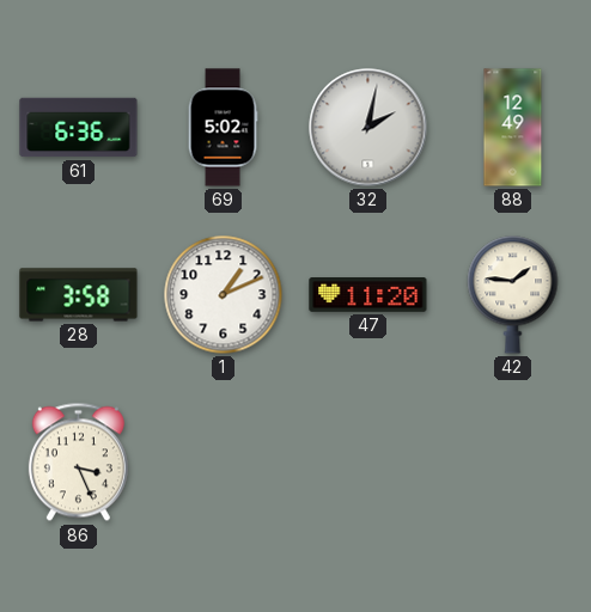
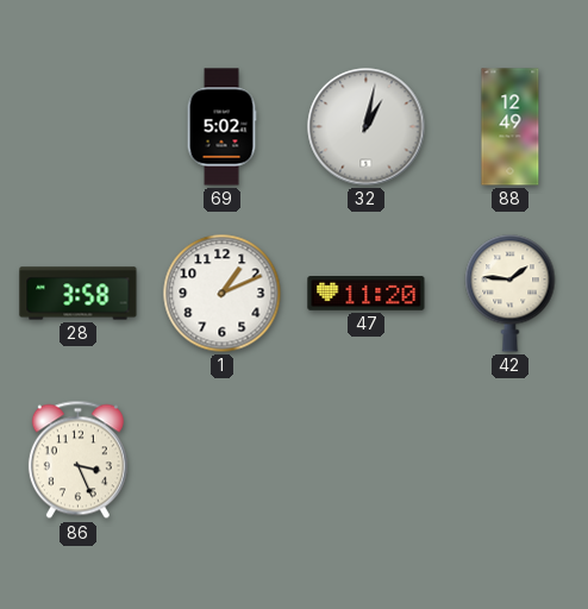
61: 6:36 -> none
32: 2:02 -> 1:02
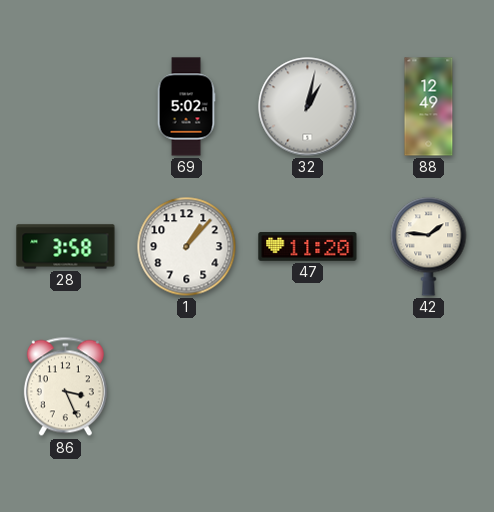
1: 1:11 -> 1:07
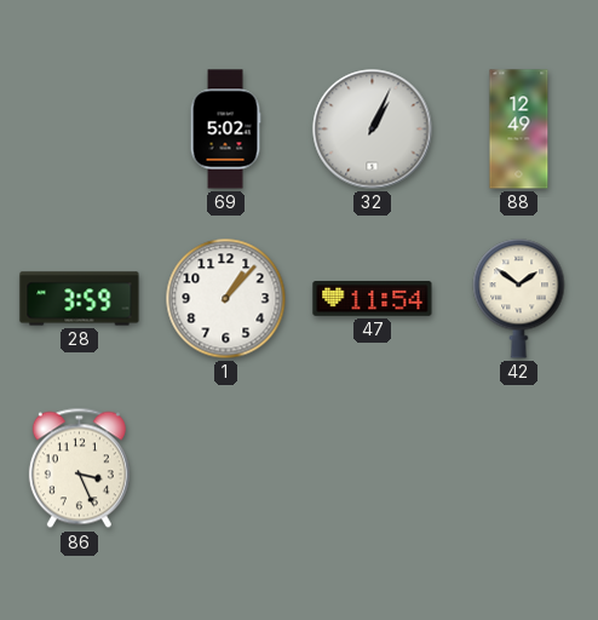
32: 1:02 -> 1:04
28: 3:58 -> 3:59
47: 11:20 -> 11:54
42: 1:46 -> 1:51
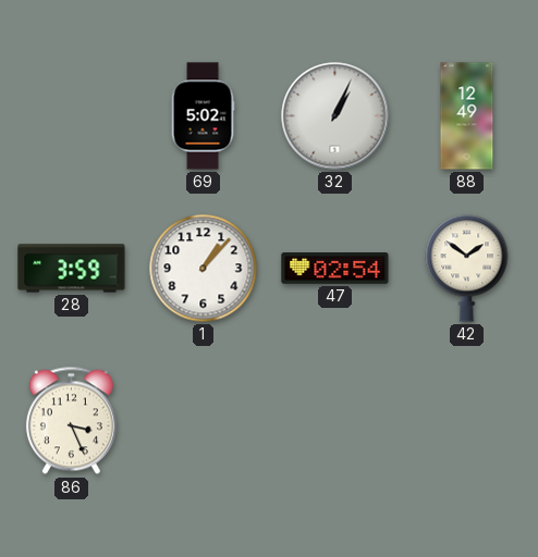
47: 11:54 -> 02:54
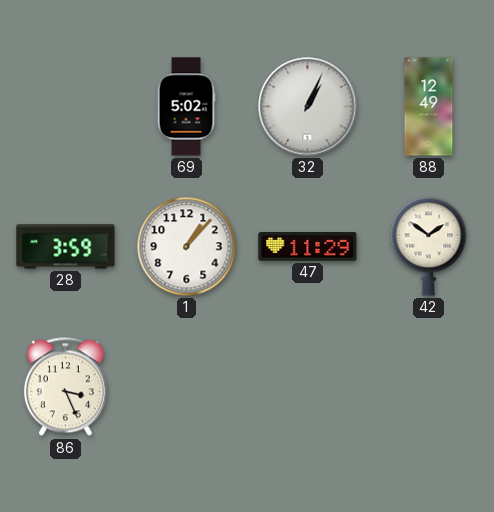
47: 02:54 -> 11:29
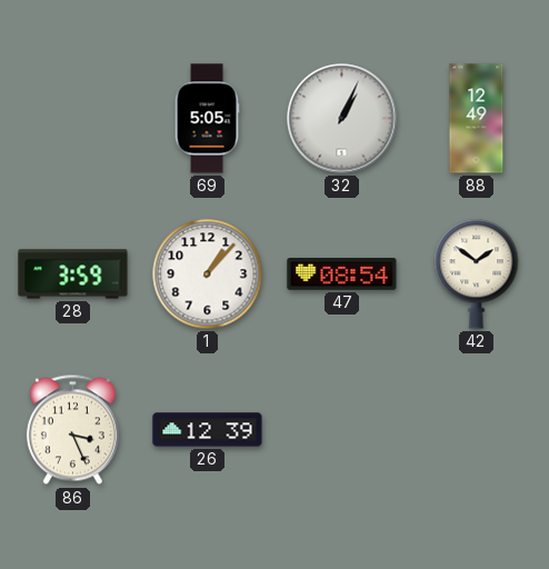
69: 5:02 -> 5:05
47: 11:29 -> 08:54
26: none -> 12:39
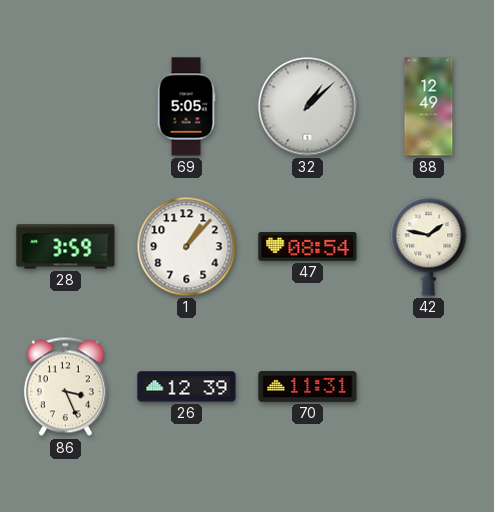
32: 1:04 -> 1:08
42: 1:51 -> 1:47
70: none -> 11:31
